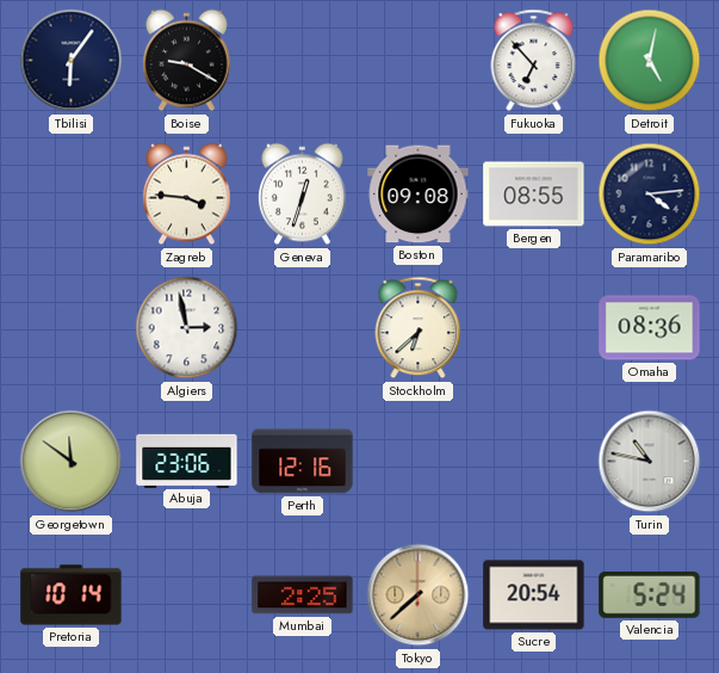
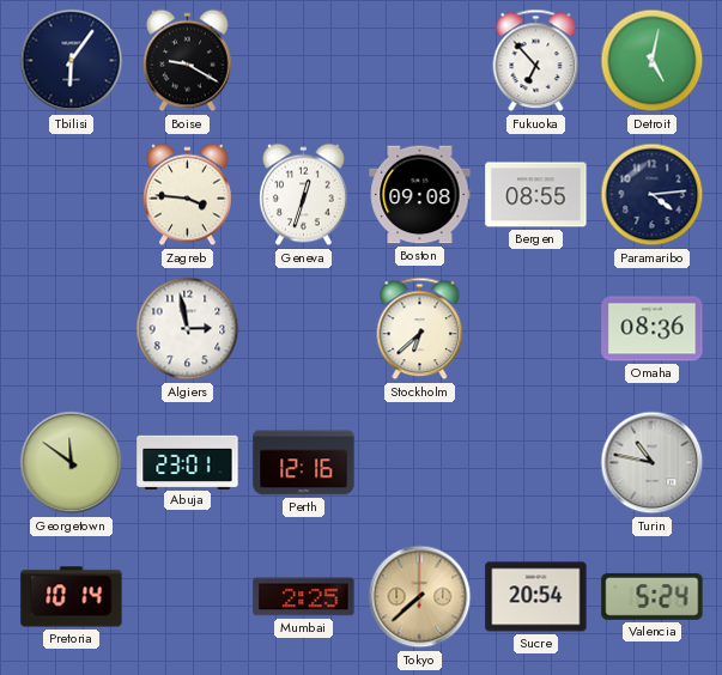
Abuja: 23:06 -> 23:01
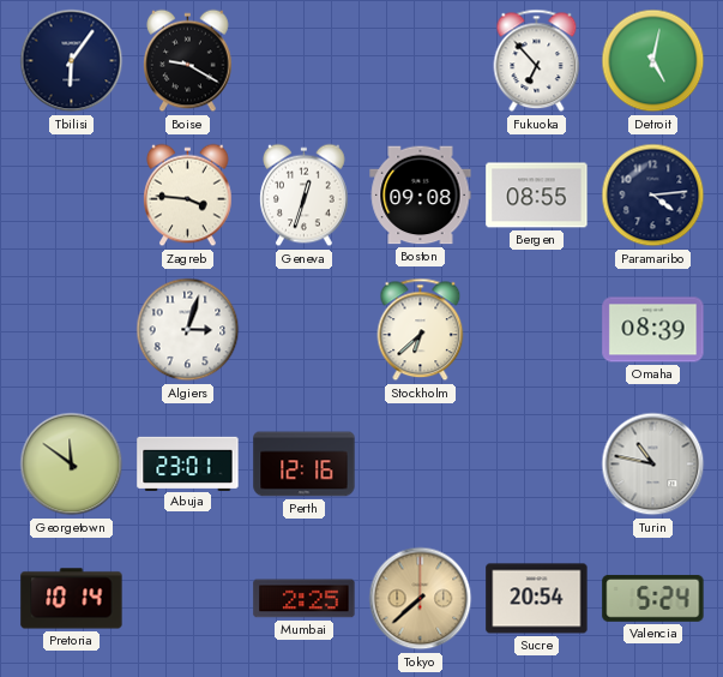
Algiers: 2:58 -> 3:03
Omaha: 08:36 -> 08:39
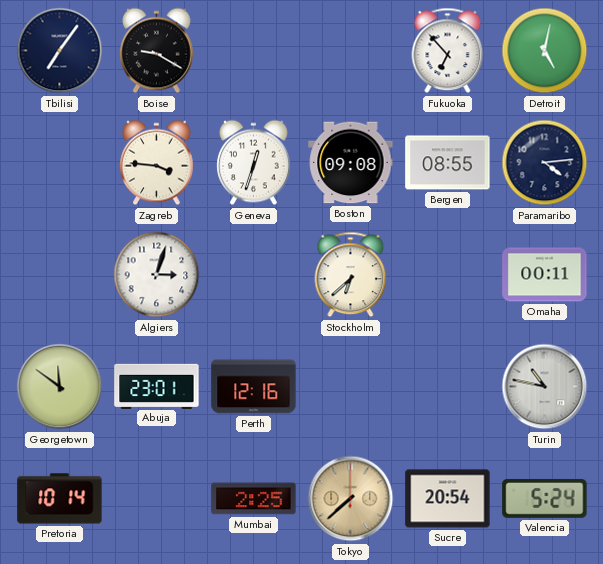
Tbilisi: 6:06 -> 7:06
Omaha: 08:39 -> 00:11
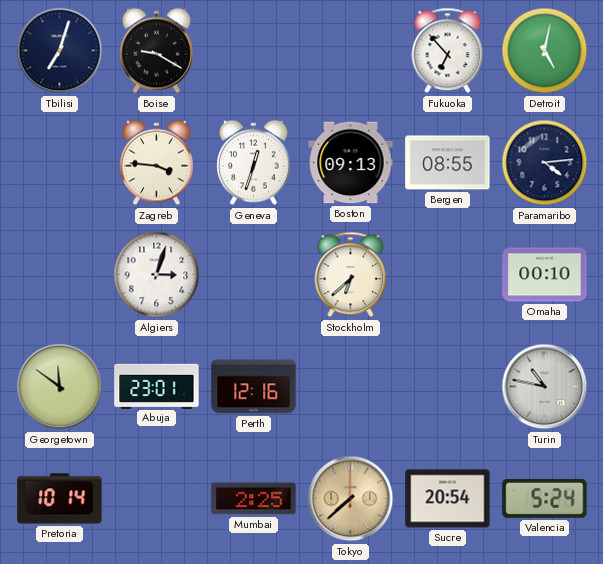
Tbilisi: 7:06 -> 7:03
Boston: 09:08 -> 09:13
Omaha: 00:11 -> 00:10
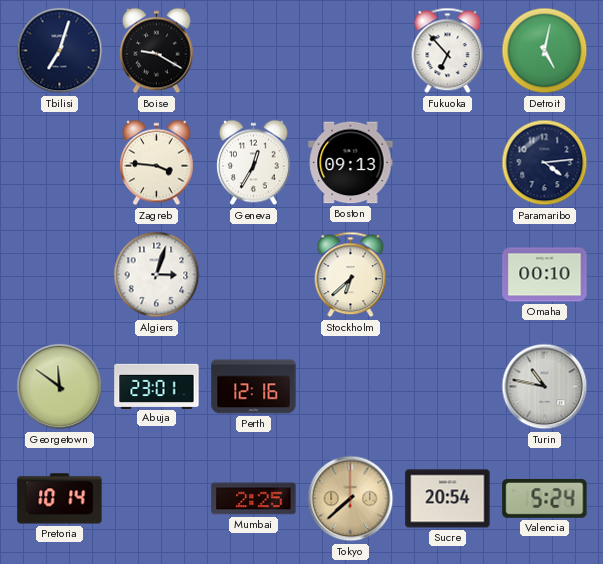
Geneva: 12:33 -> 12:35
Bergen: 08:55 -> none
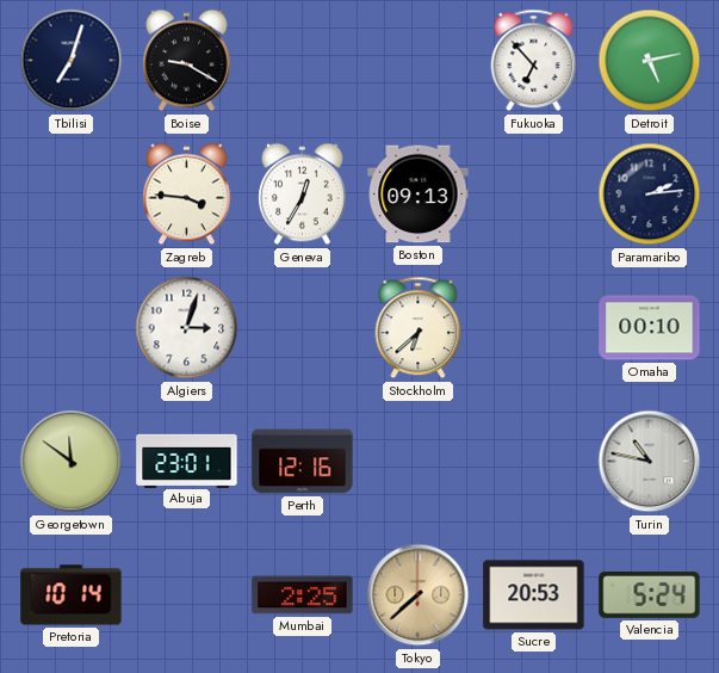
Detroit: 5:02 -> 5:13
Paramaribo: 4:14 -> 2:14
Sucre: 20:54 -> 20:53
